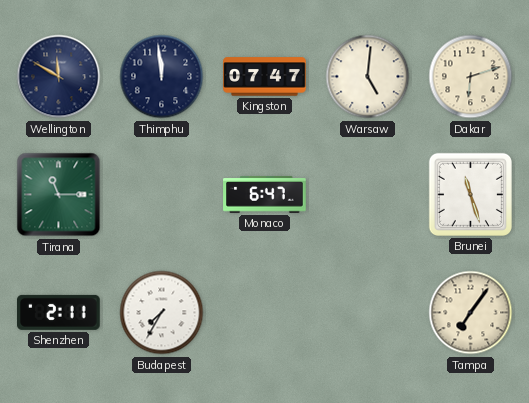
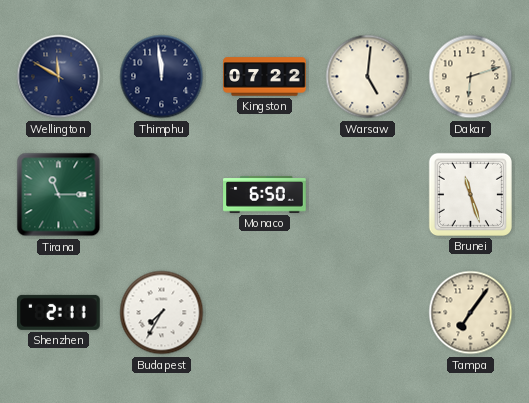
Kingston: 07:47 -> 07:22
Monaco: 6:47 -> 6:50
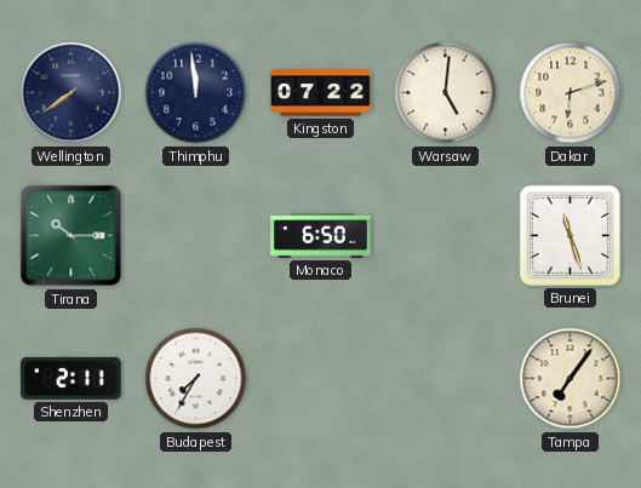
Wellington: 11:50 -> 7:39
Tirana: 11:15 -> 10:15
